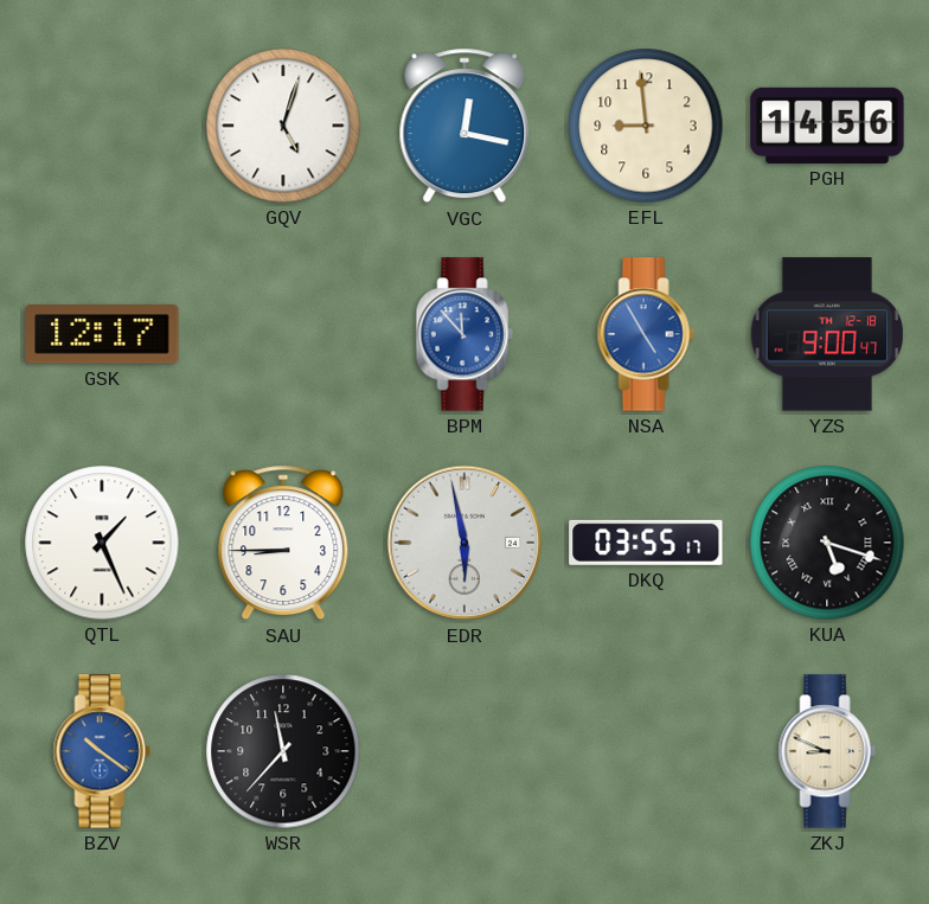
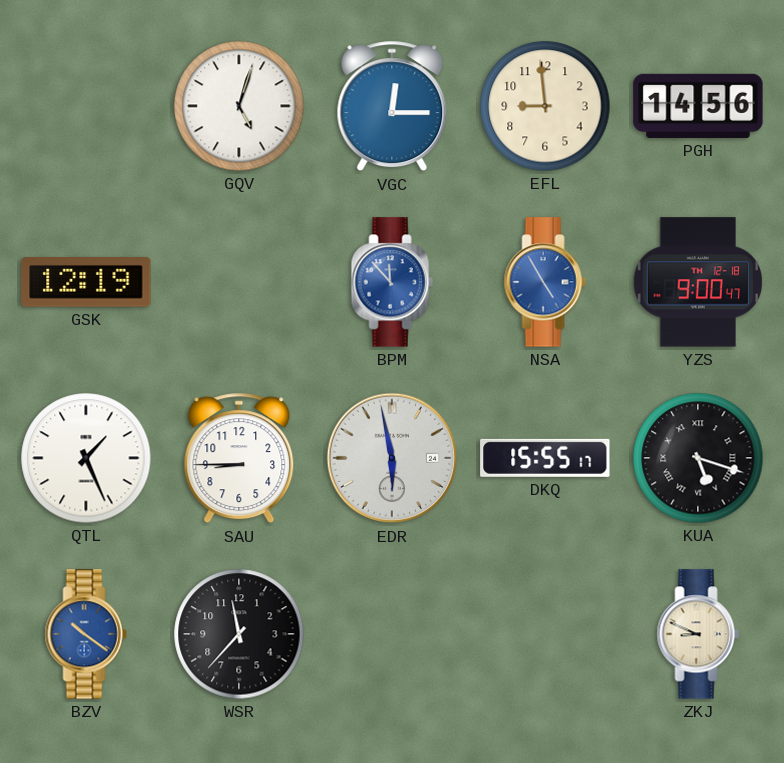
VGC: 12:17 -> 12:15
GSK: 12:17 -> 12:19
DKQ: 03:55 -> 15:55
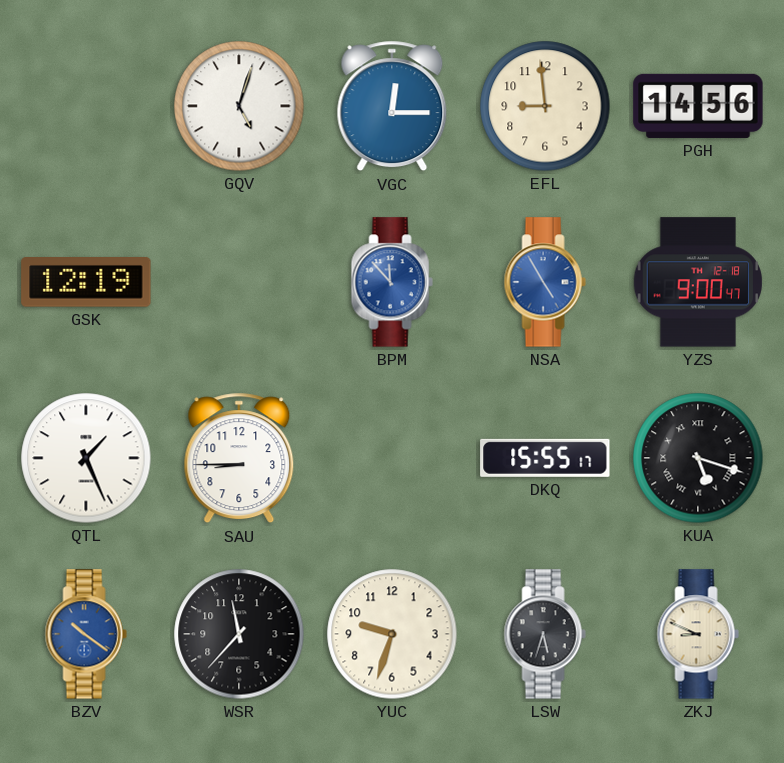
EDR: 5:58 -> none
YUC: none -> 9:33
LSW: none -> 5:33
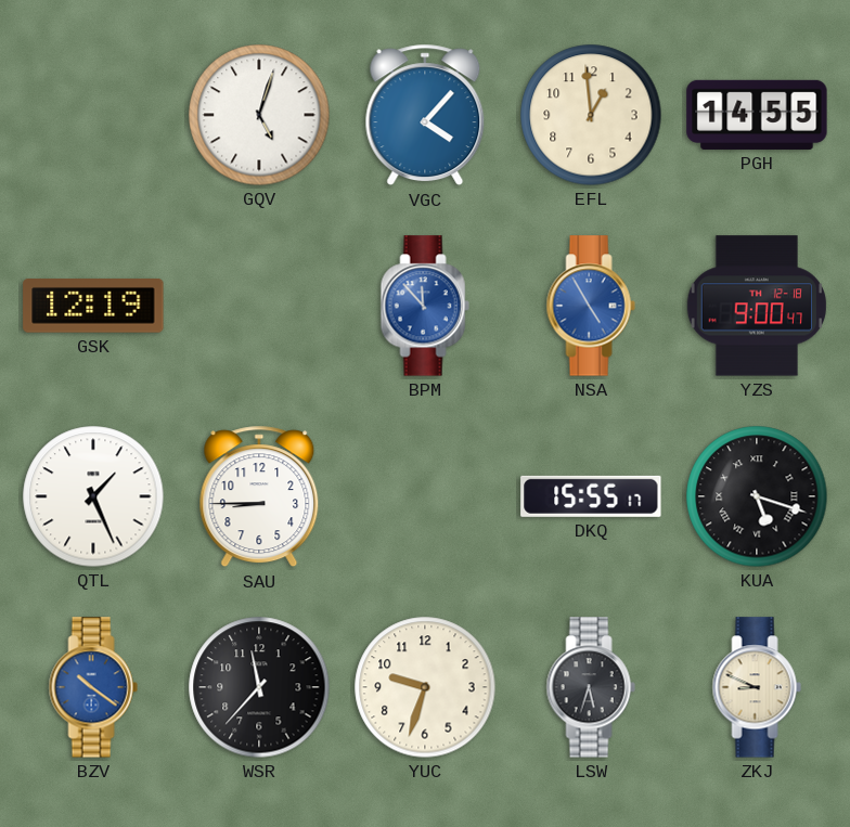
VGC: 12:15 -> 4:07
EFL: 8:59 -> 12:59
PGH: 14:56 -> 14:55
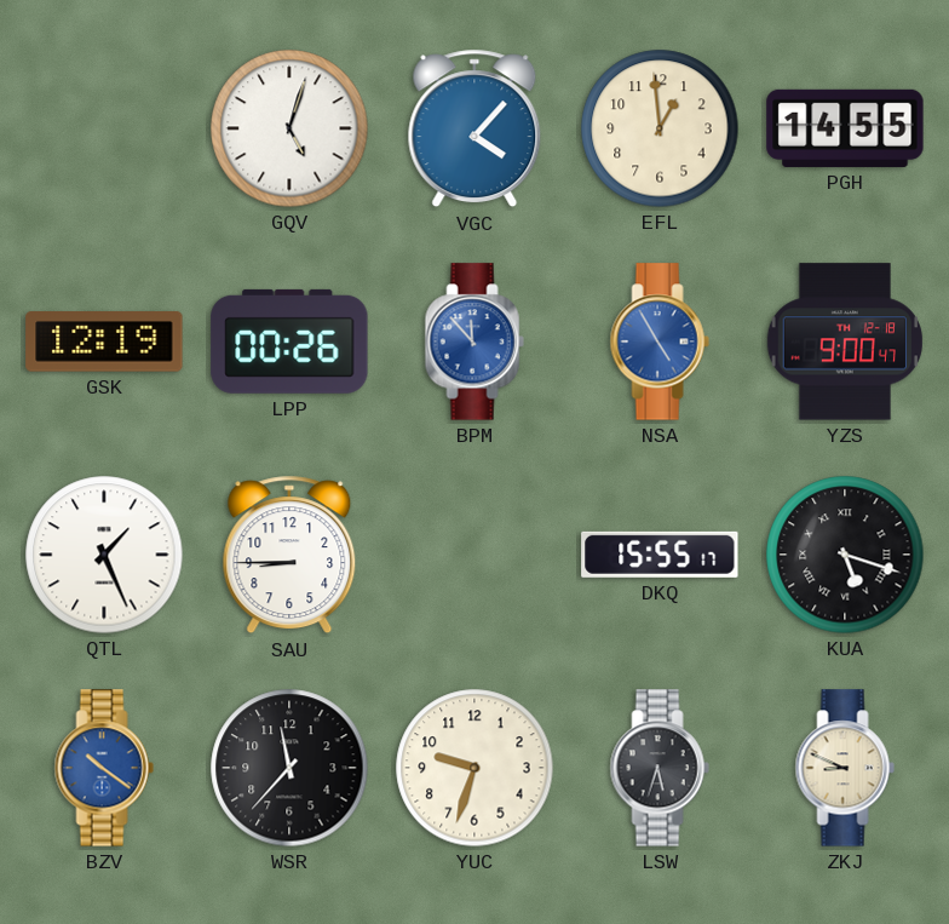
LPP: none -> 00:26
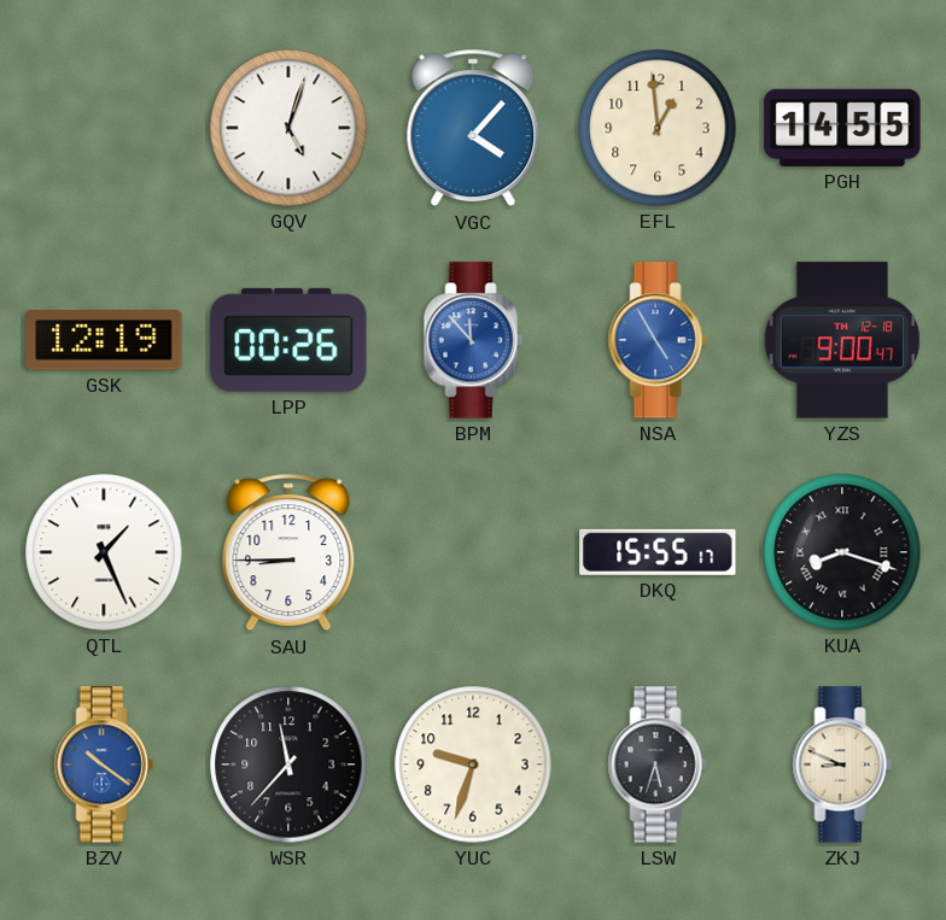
KUA: 5:18 -> 8:18
